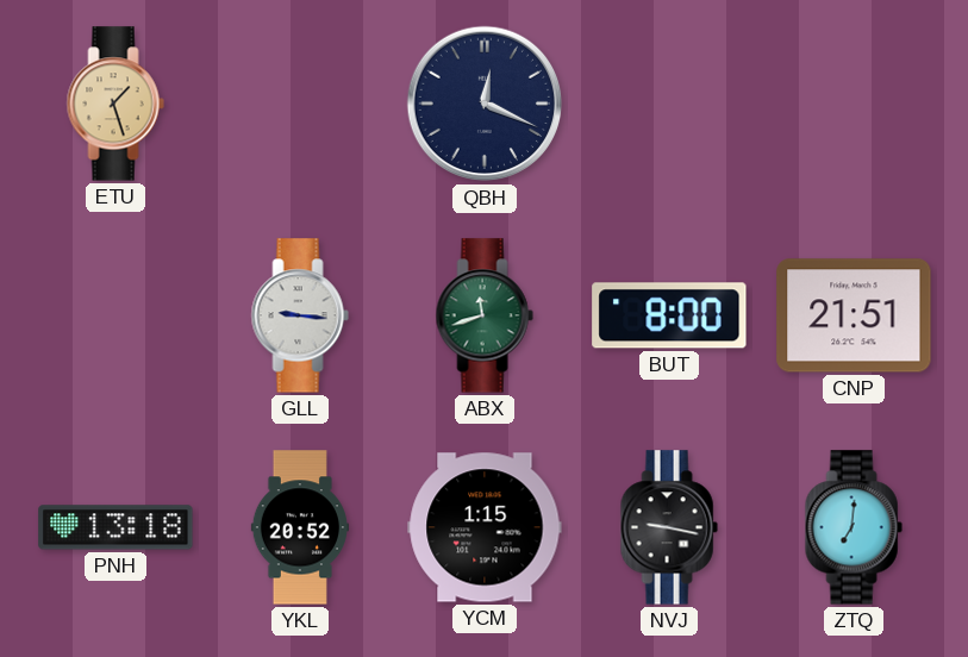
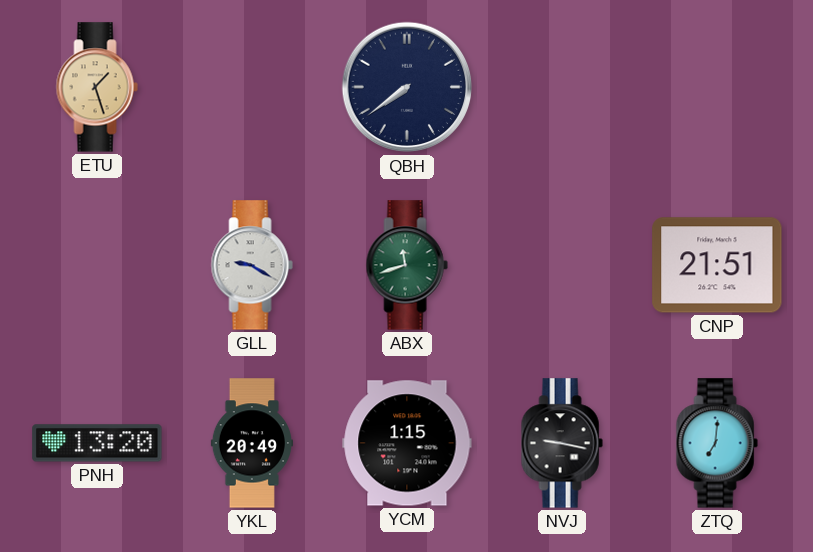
QBH: 12:19 -> 7:39
GLL: 9:16 -> 9:20
BUT: 8:00 -> none
PNH: 13:18 -> 13:20
YKL: 20:52 -> 20:49
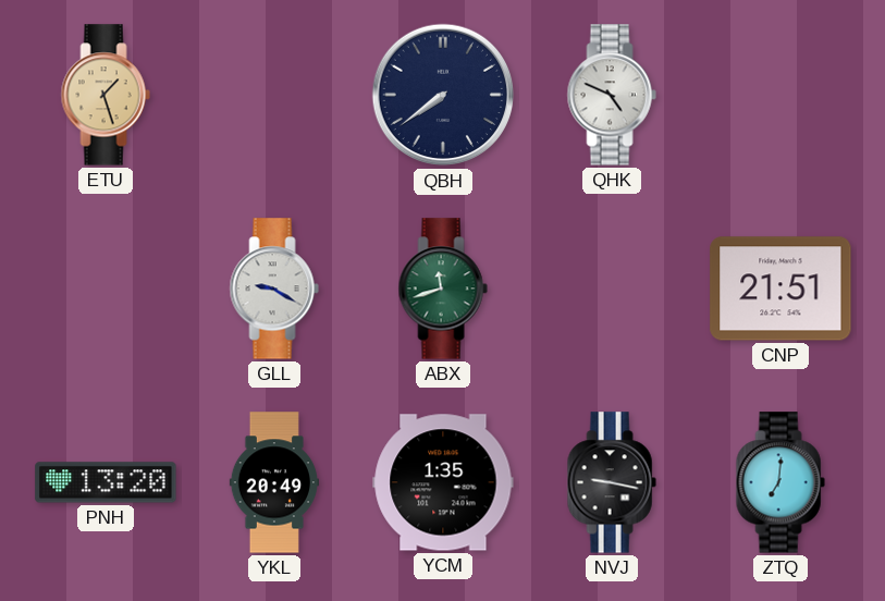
QHK: none -> 4:49
YCM: 1:15 -> 1:35
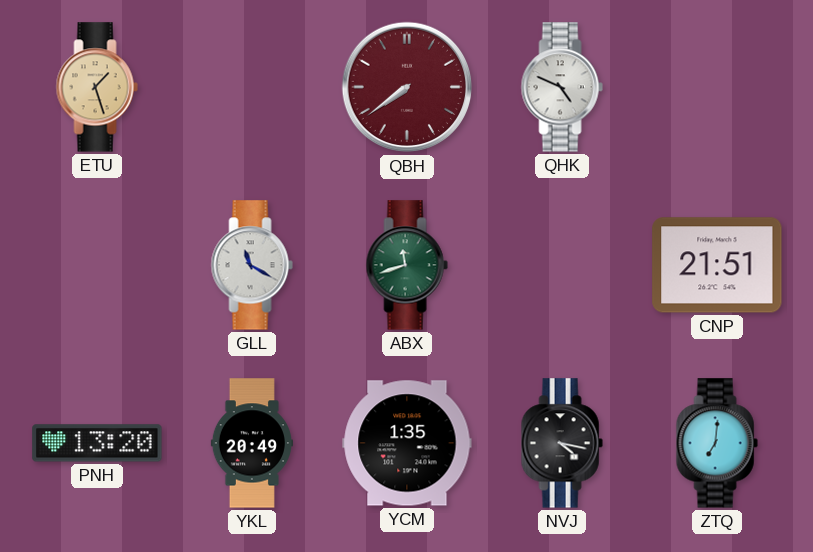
QBH dial: navy -> burgundy
GLL: 9:20 -> 11:20
NVJ: 9:17 -> 4:17
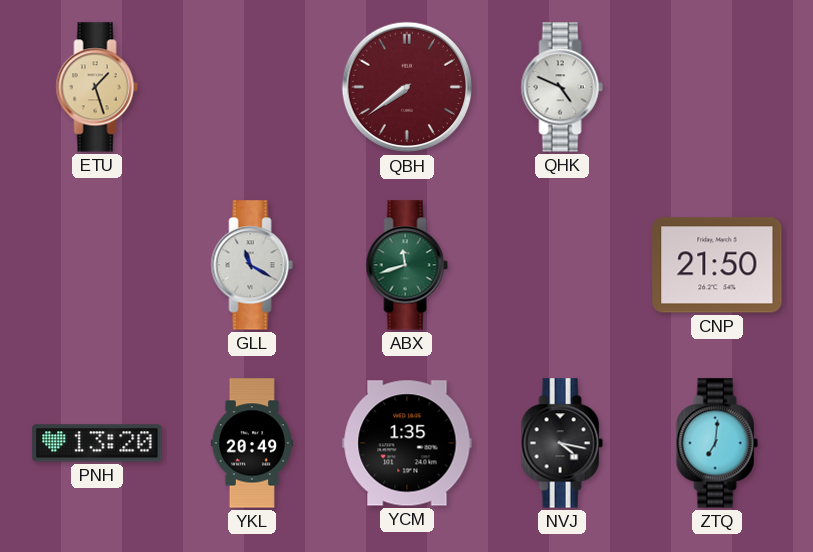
CNP: 21:51 -> 21:50
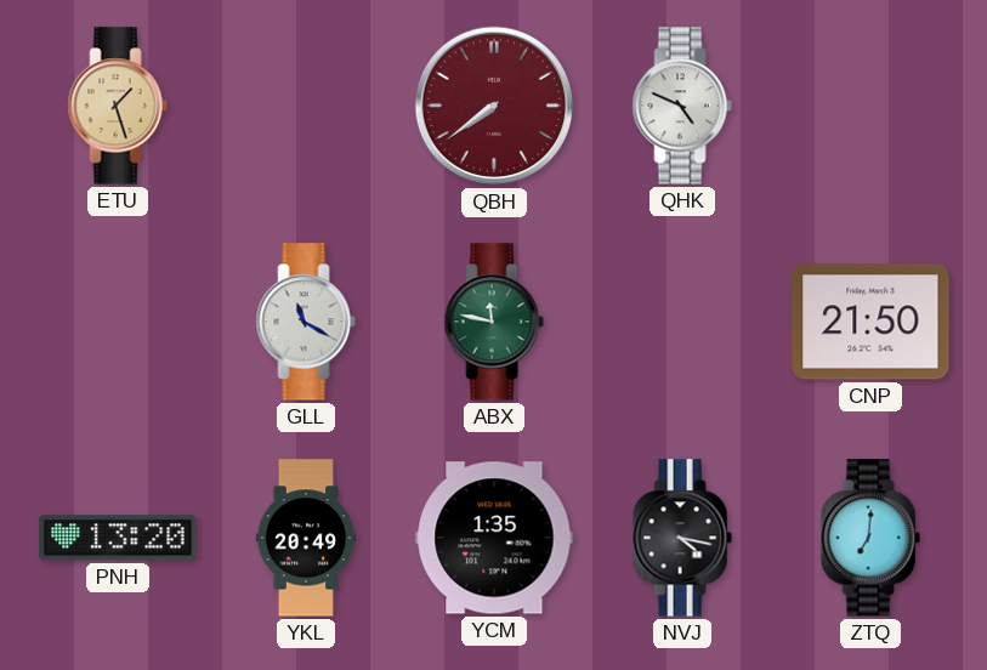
ABX: 11:42 -> 11:47
